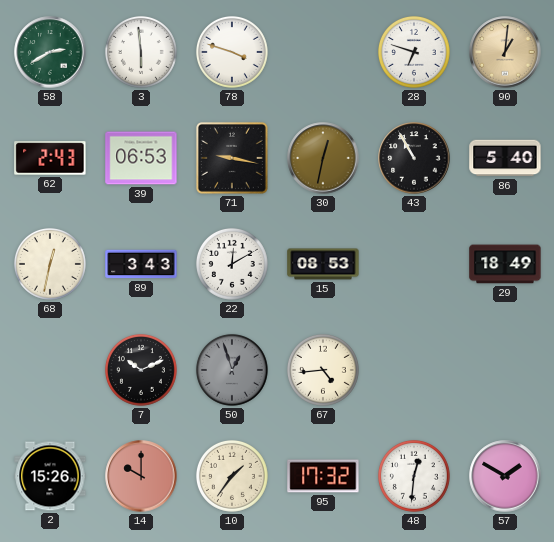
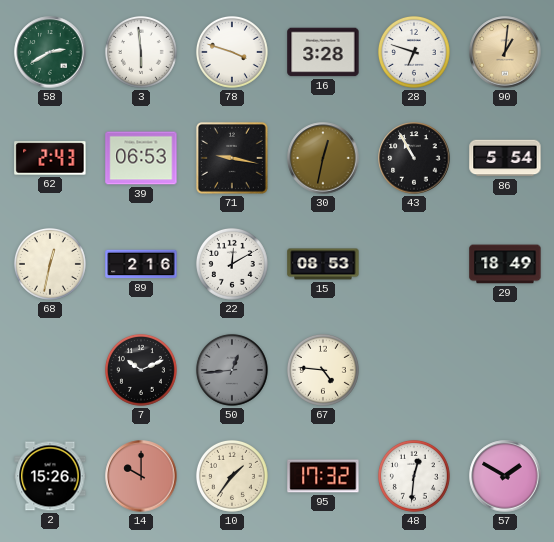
16: none -> 3:28
86: 5:40 -> 5:54
89: 3:43 -> 2:16
50: 12:57 -> 12:44
67: 4:44 -> 4:46
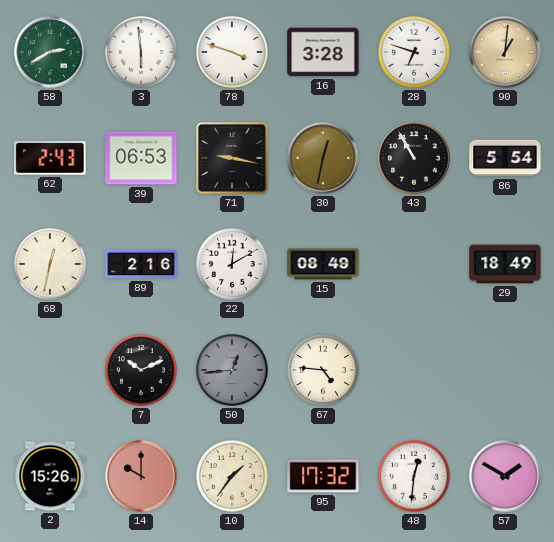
15: 08:53 -> 08:49
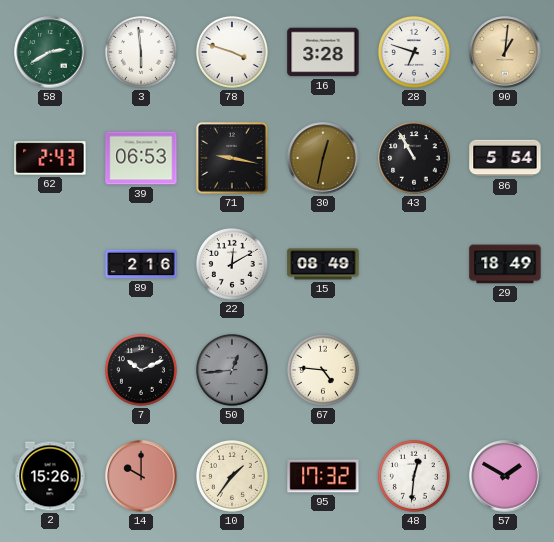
68: 12:32 -> none
